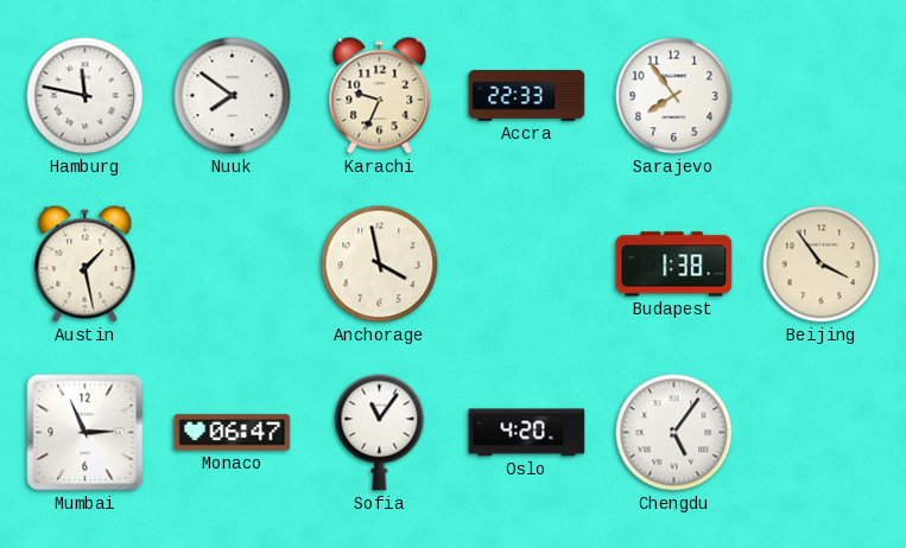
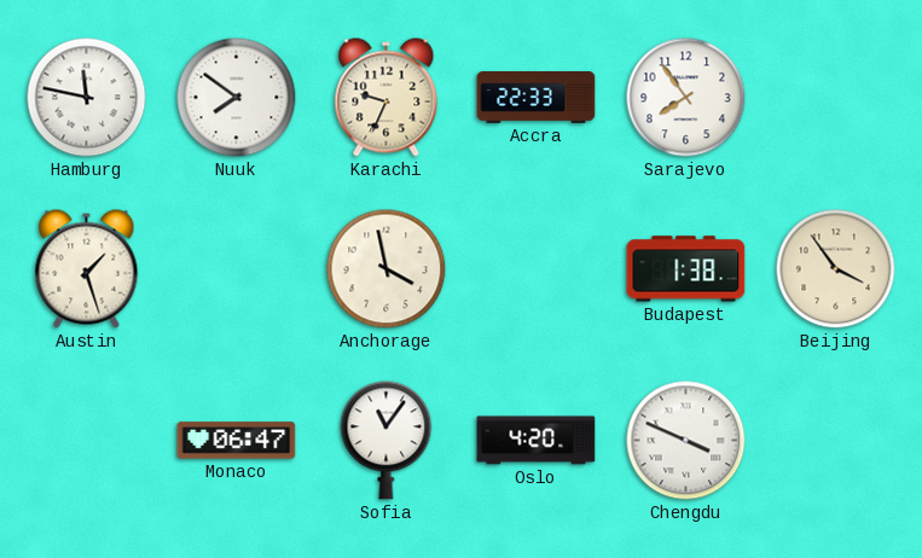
Austin: 1:28 -> 1:27
Mumbai: 2:56 -> none
Chengdu: 5:06 -> 3:49
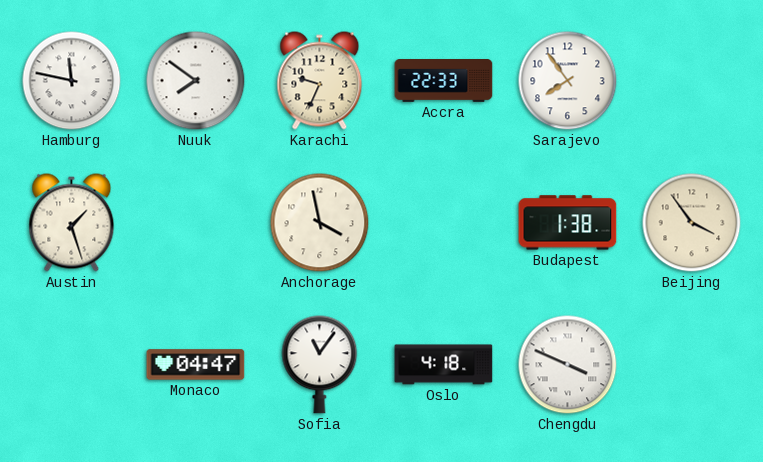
Monaco: 06:47 -> 04:47
Oslo: 4:20 -> 4:18
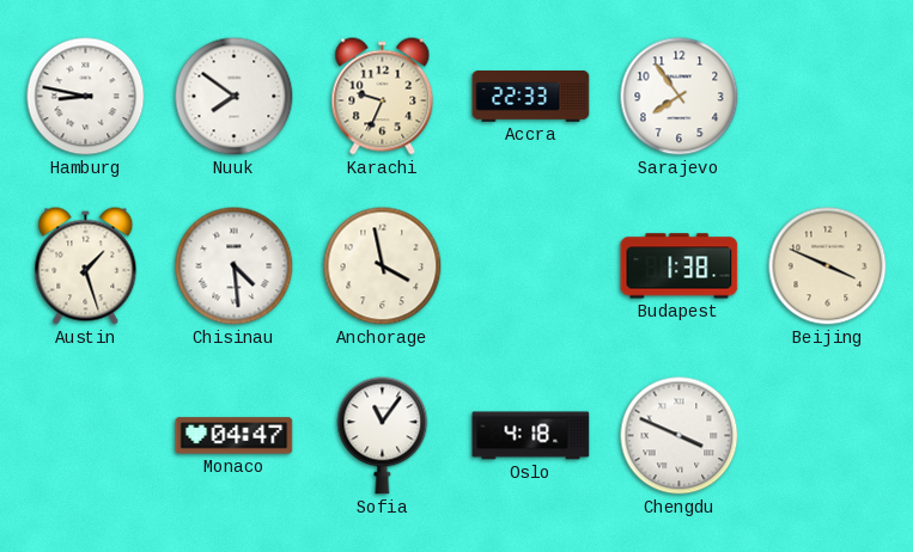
Hamburg: 11:47 -> 8:47
Chisinau: none -> 4:29
Beijing: 3:54 -> 3:49
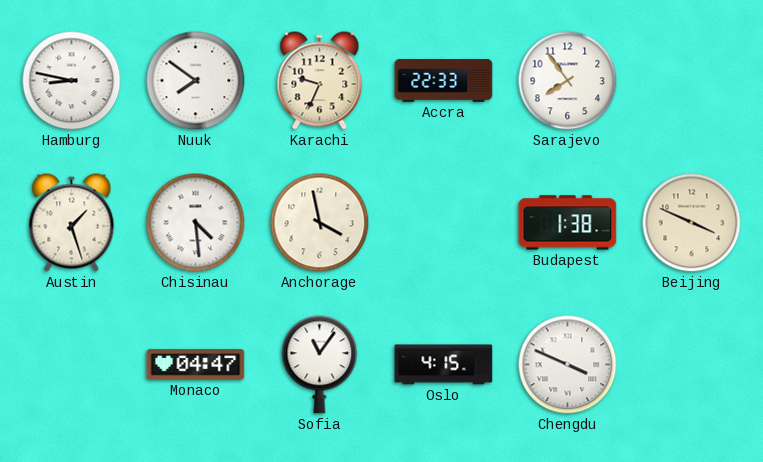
Oslo: 4:18 -> 4:15
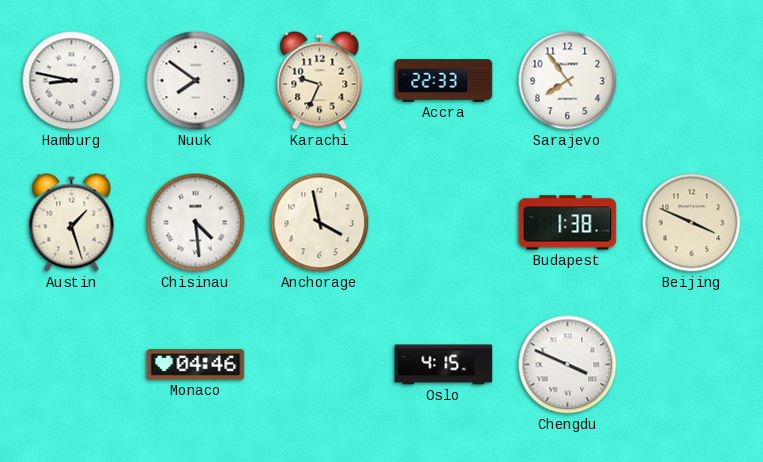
Monaco: 04:47 -> 04:46
Sofia: 11:06 -> none
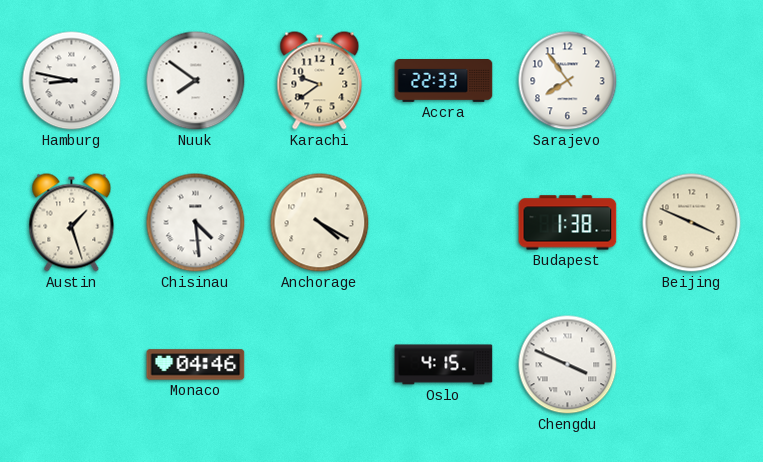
Karachi: 9:34 -> 9:39
Anchorage: 3:58 -> 4:20
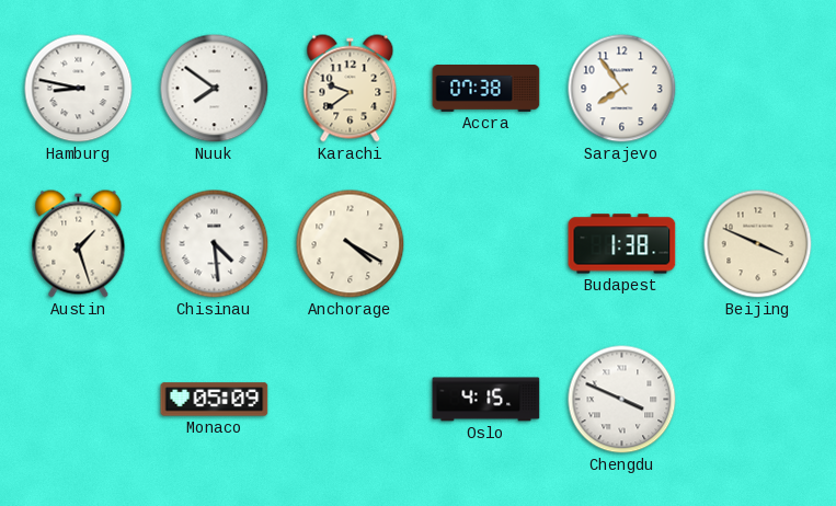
Accra: 22:33 -> 07:38
Monaco: 04:46 -> 05:09
